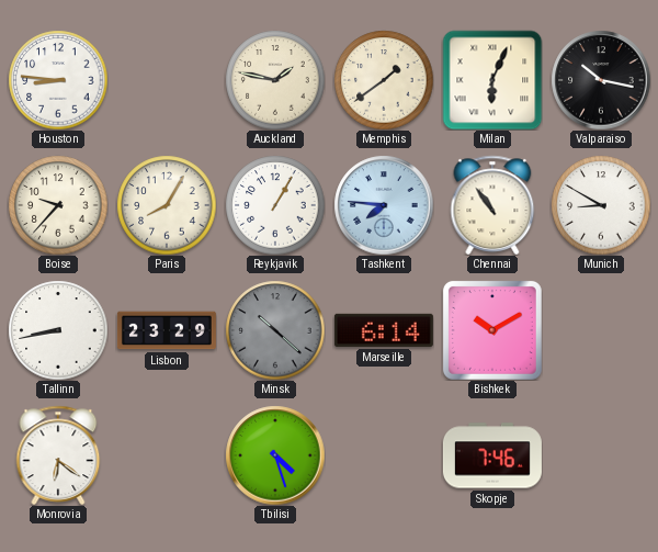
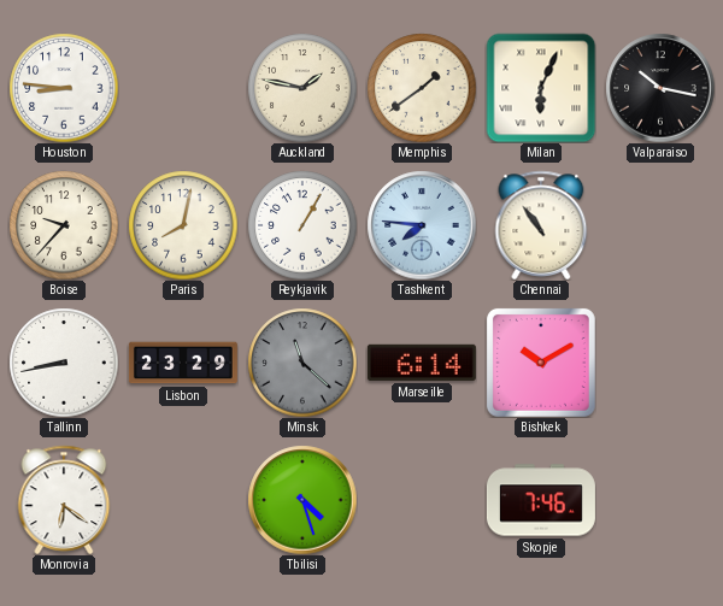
Paris: 8:05 -> 8:02
Munich: 8:50 -> none
Minsk: 10:22 -> 11:22
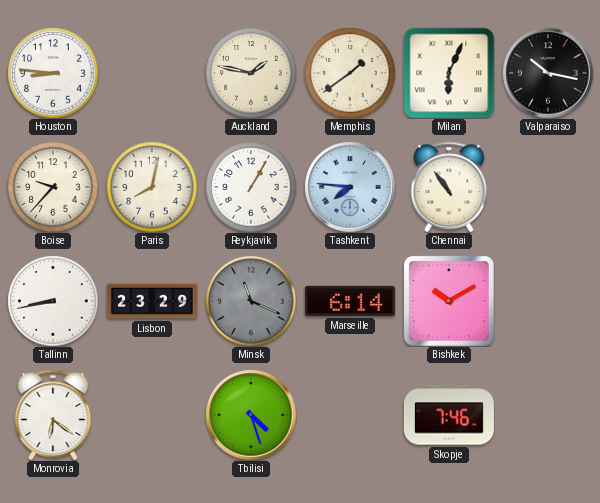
Minsk: 11:22 -> 11:19
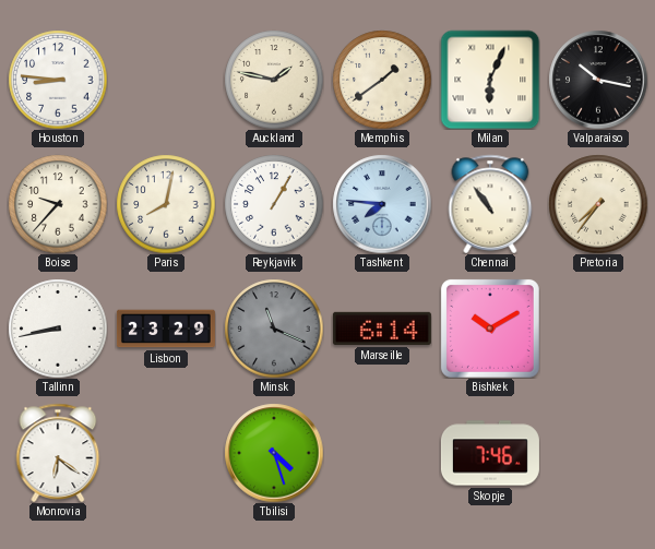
Pretoria: none -> 7:36
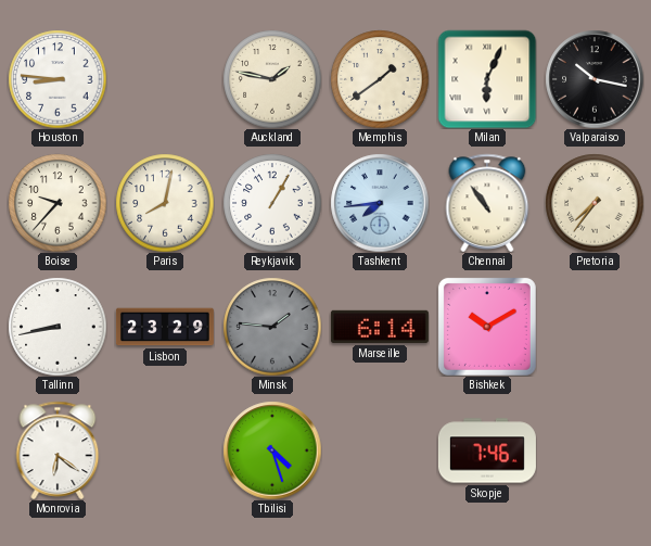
Tashkent: 7:46 -> 7:44
Minsk: 11:19 -> 1:46
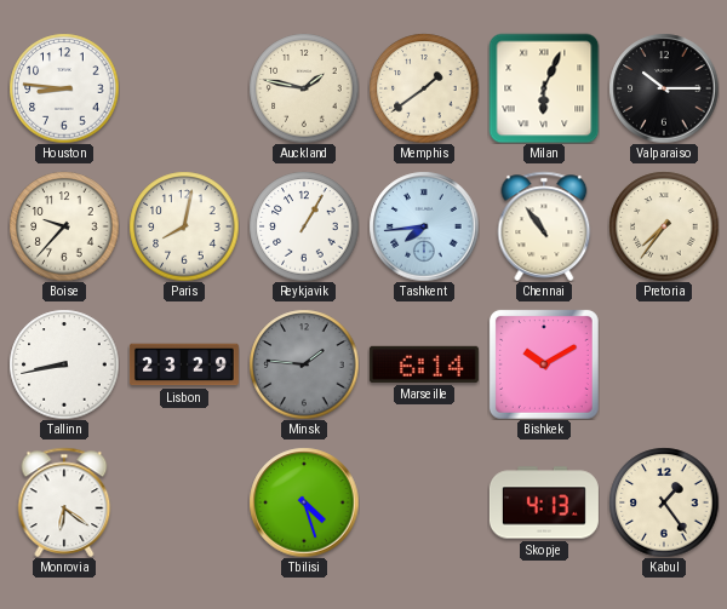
Valparaiso: 10:17 -> 10:15
Skopje: 7:46 -> 4:13
Kabul: none -> 1:24
